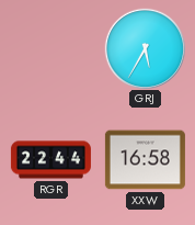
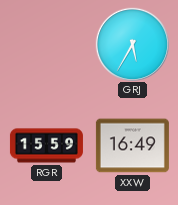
RGR: 22:44 -> 15:59
XXW: 16:58 -> 16:49
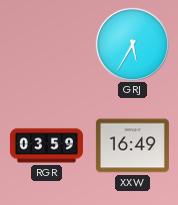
RGR: 15:59 -> 03:59
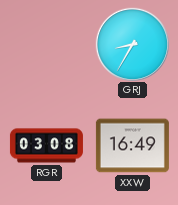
GRJ: 5:35 -> 8:35
RGR: 03:59 -> 03:08
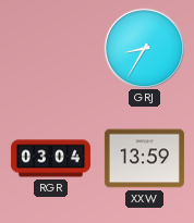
RGR: 03:08 -> 03:04
XXW: 16:49 -> 13:59
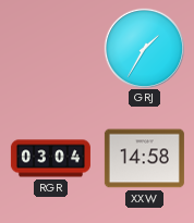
GRJ: 8:35 -> 1:35
XXW: 13:59 -> 14:58
